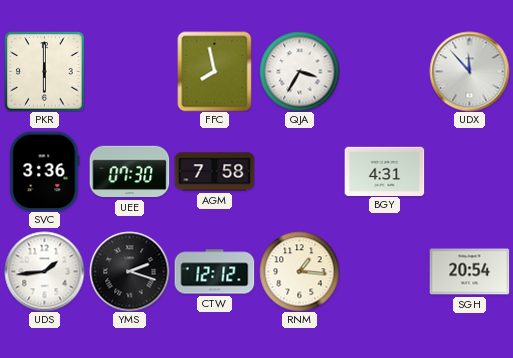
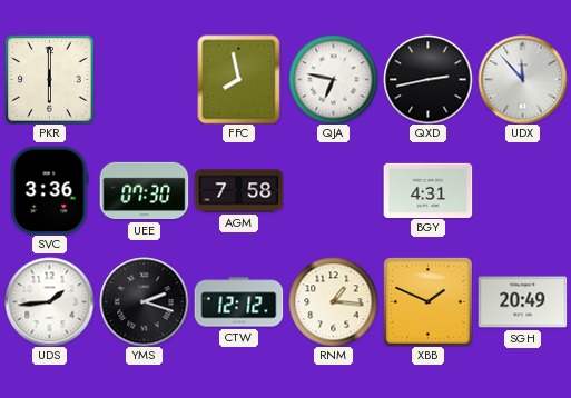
QJA: 3:35 -> 6:47
QXD: none -> 2:43
XBB: none -> 1:49
SGH: 20:54 -> 20:49
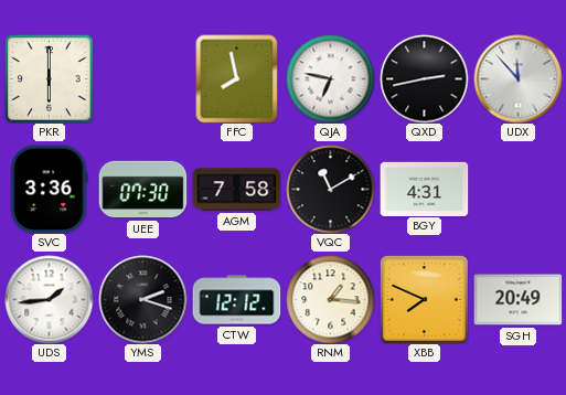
VQC: none -> 11:10
XBB: 1:49 -> 7:49
